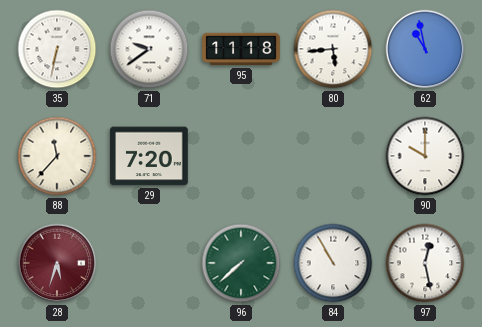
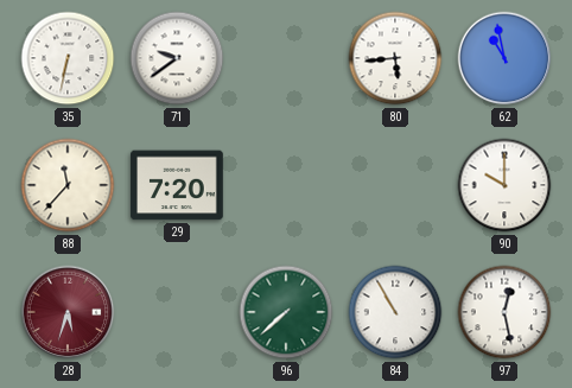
95: 11:18 -> none
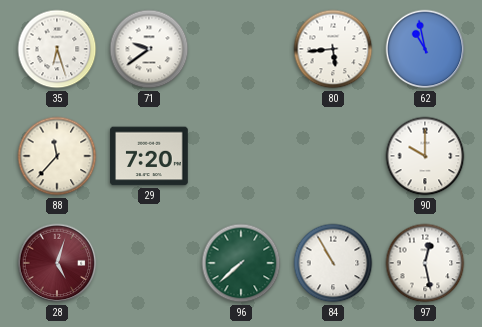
35: 6:32 -> 6:27
28: 5:33 -> 5:03
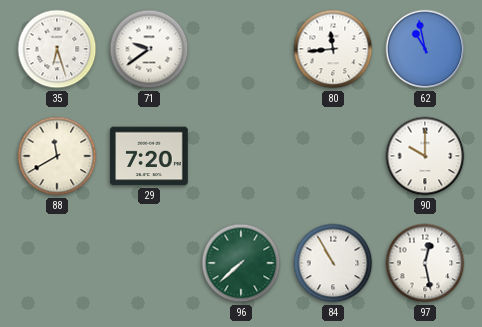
80: 5:44 -> 11:44
88: 11:37 -> 11:40
28: 5:03 -> none
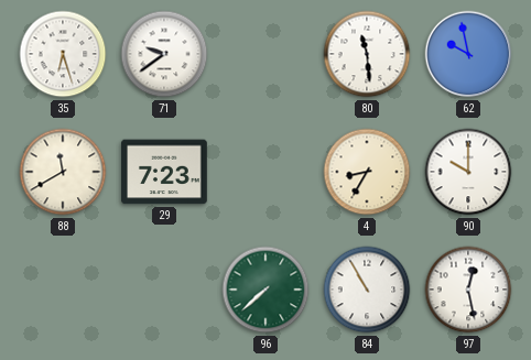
80: 11:44 -> 11:29
62: 10:58 -> 9:58
29: 7:20 -> 7:23
4: none -> 8:35
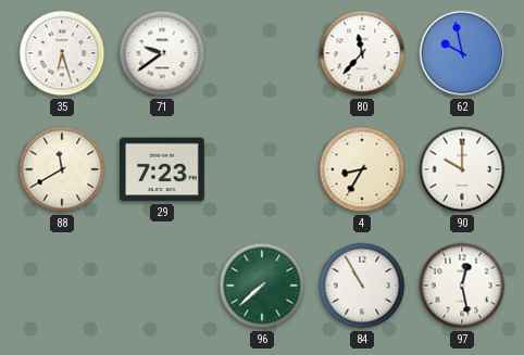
80: 11:29 -> 11:37
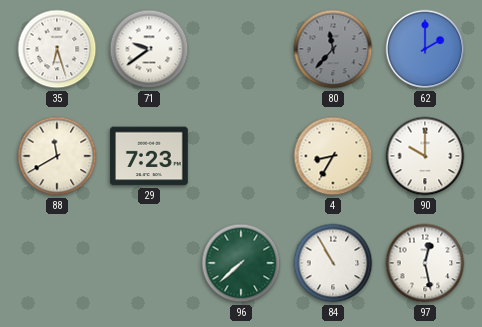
80 dial: white -> grey
62: 9:58 -> 2:00
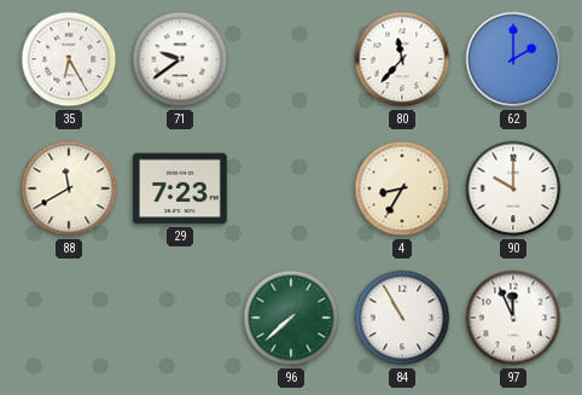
35: 6:27 -> 6:25
80 dial: grey -> white
97: 12:28 -> 11:56
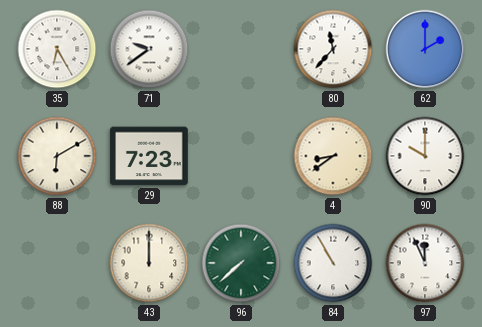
88: 11:40 -> 6:10
4: 8:35 -> 8:39
43: none -> 12:00
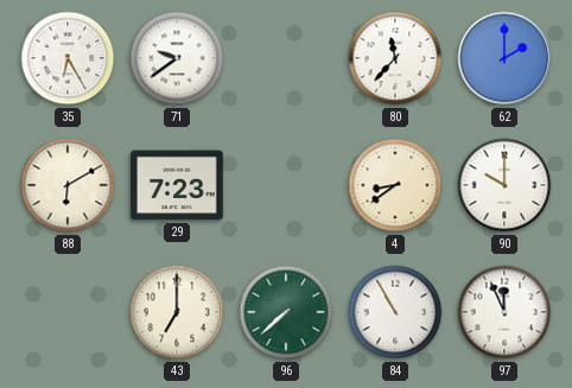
43: 12:00 -> 7:00
